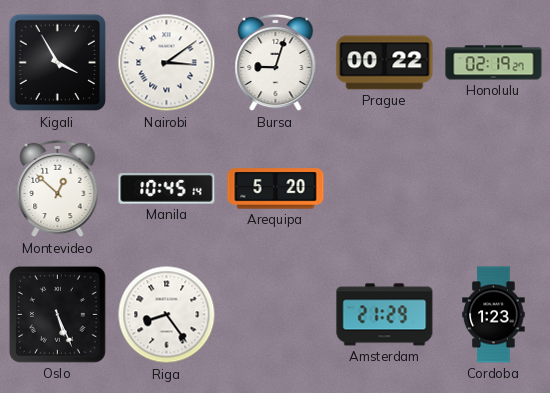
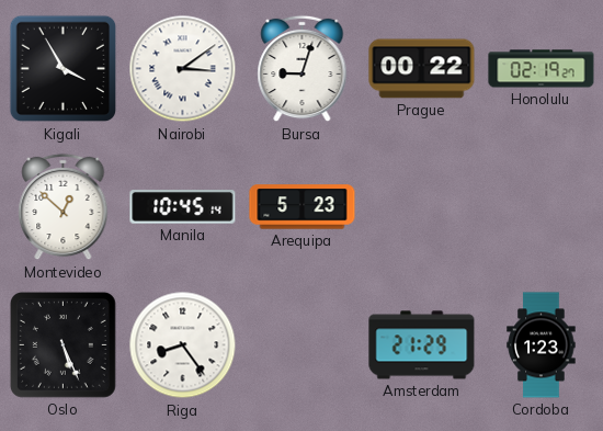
Arequipa: 5:20 -> 5:23
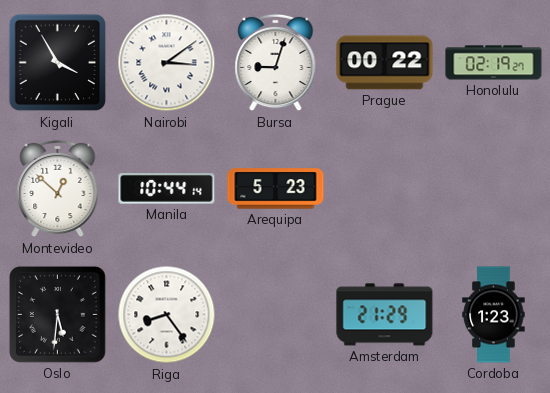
Manila: 10:45 -> 10:44
Oslo: 5:26 -> 5:31
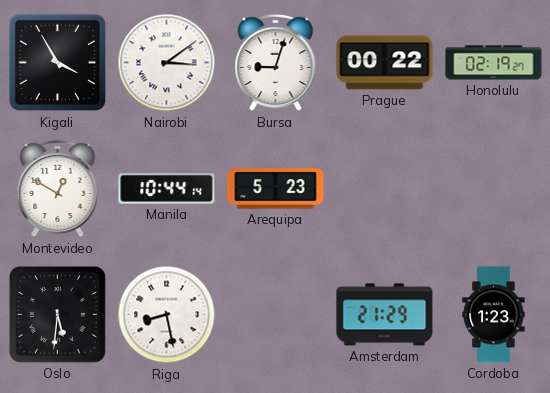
Montevideo: 12:52 -> 12:50
Riga: 8:24 -> 8:28
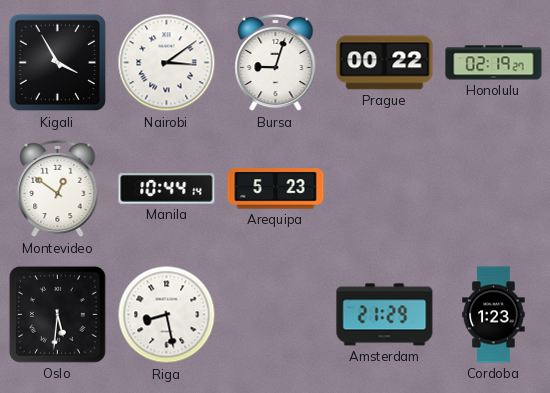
Montevideo: 12:50 -> 12:51
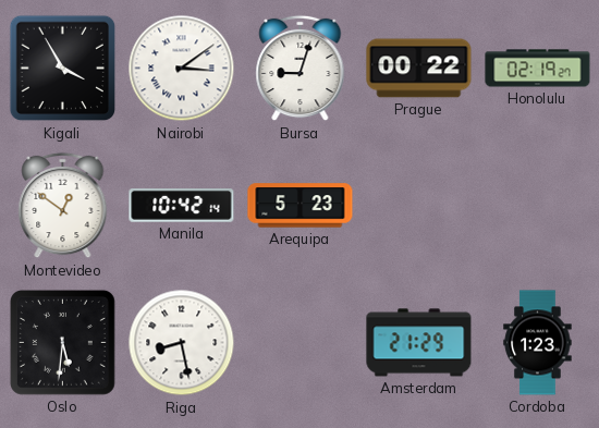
Manila: 10:44 -> 10:42
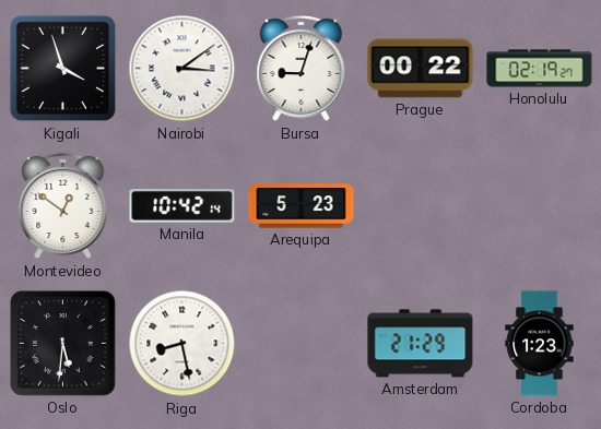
Kigali: 3:55 -> 3:57
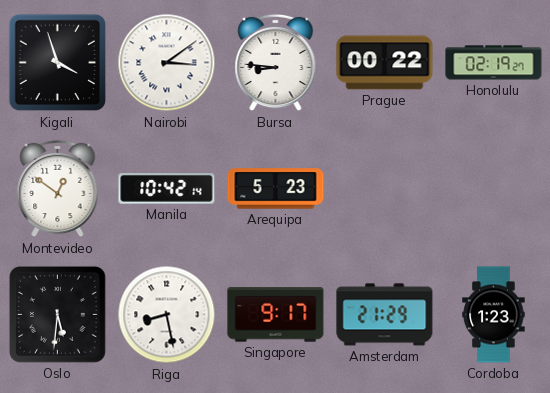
Bursa: 9:03 -> 8:46
Singapore: none -> 9:17
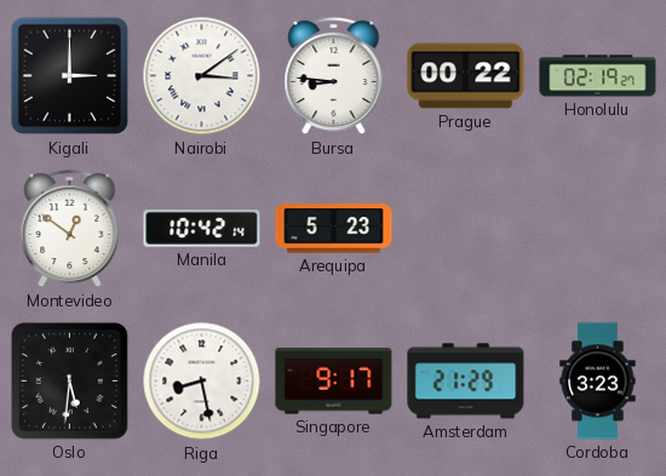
Kigali: 3:57 -> 3:00
Cordoba: 1:23 -> 3:23
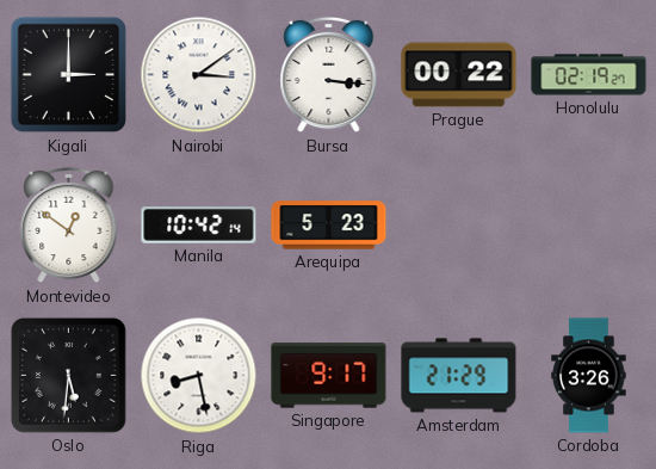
Bursa: 8:46 -> 3:16
Cordoba: 3:23 -> 3:26
